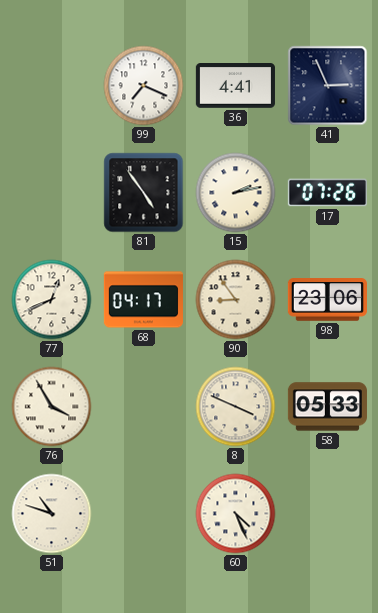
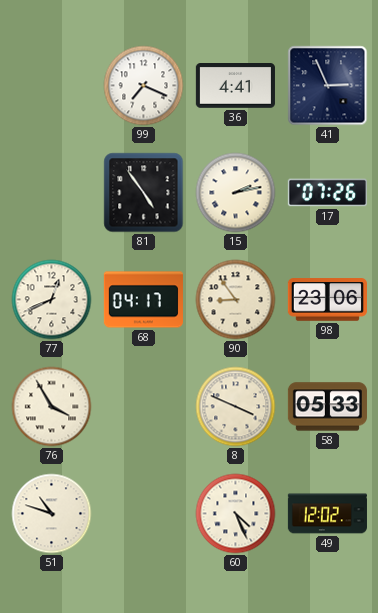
49: none -> 12:02
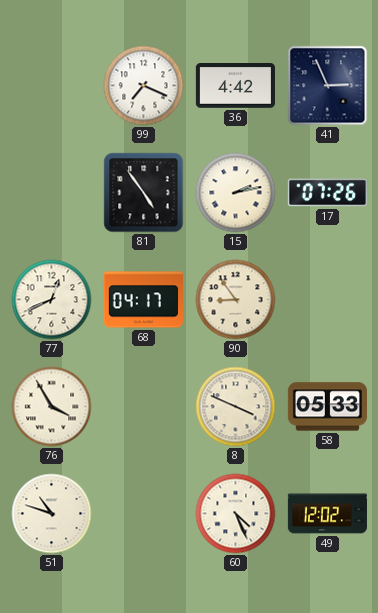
36: 4:41 -> 4:42
98: 23:06 -> none
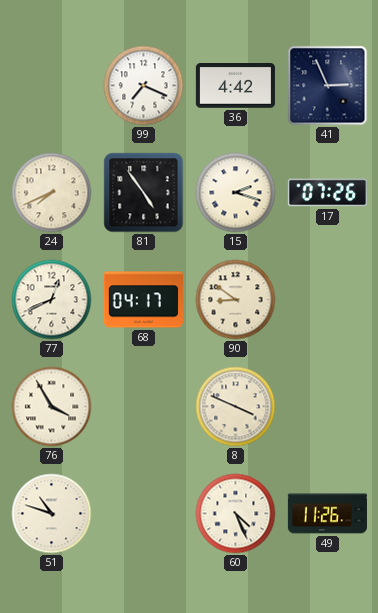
24: none -> 7:41
15: 2:13 -> 2:18
90: 8:54 -> 8:51
58: 05:33 -> none
49: 12:02 -> 11:26
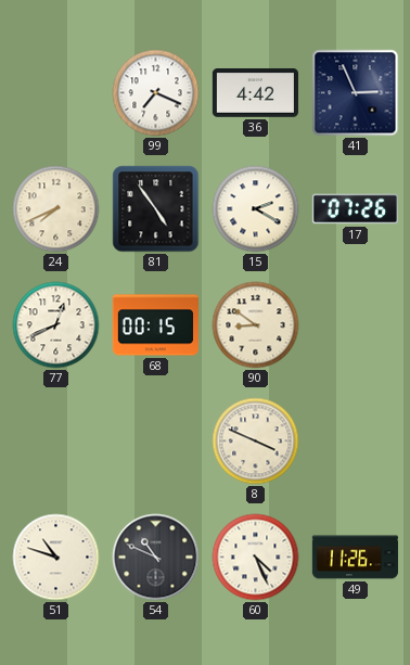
15: 2:18 -> 2:20
68: 04:17 -> 00:15
76: 3:55 -> none
54: none -> 10:49
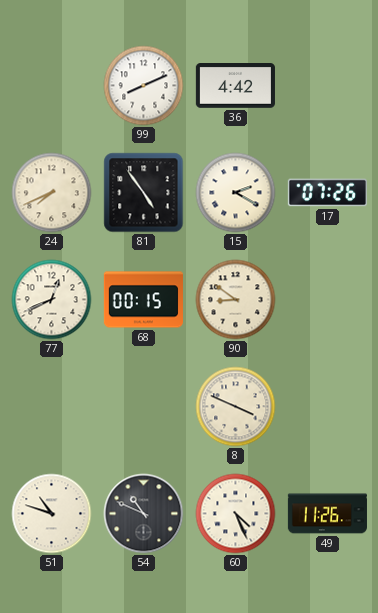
99: 7:19 -> 8:11
41: 2:56 -> none
